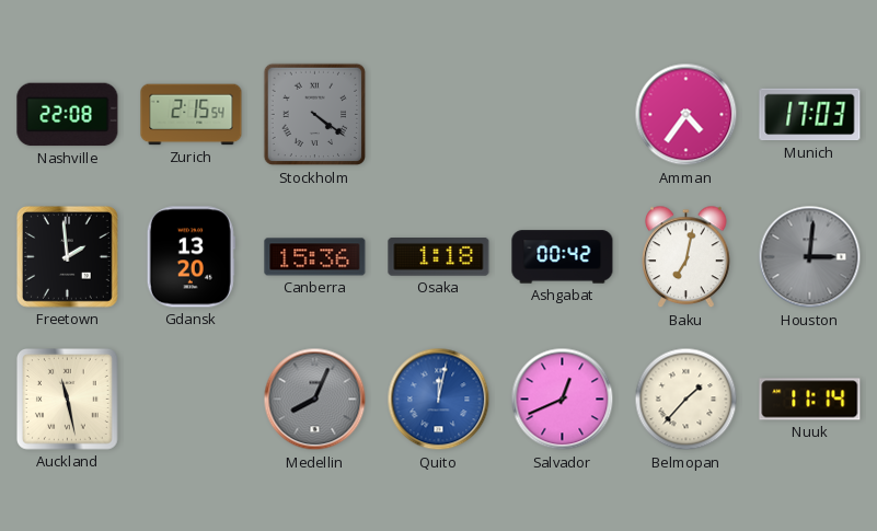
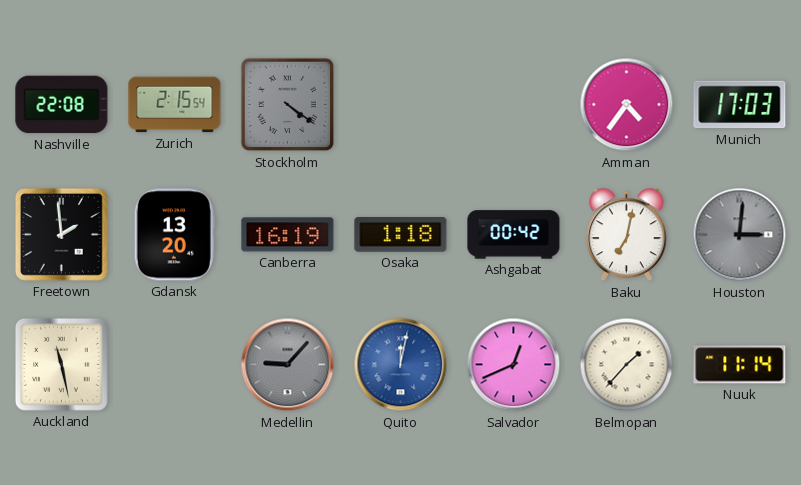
Canberra: 15:36 -> 16:19
Medellin: 8:04 -> 9:07
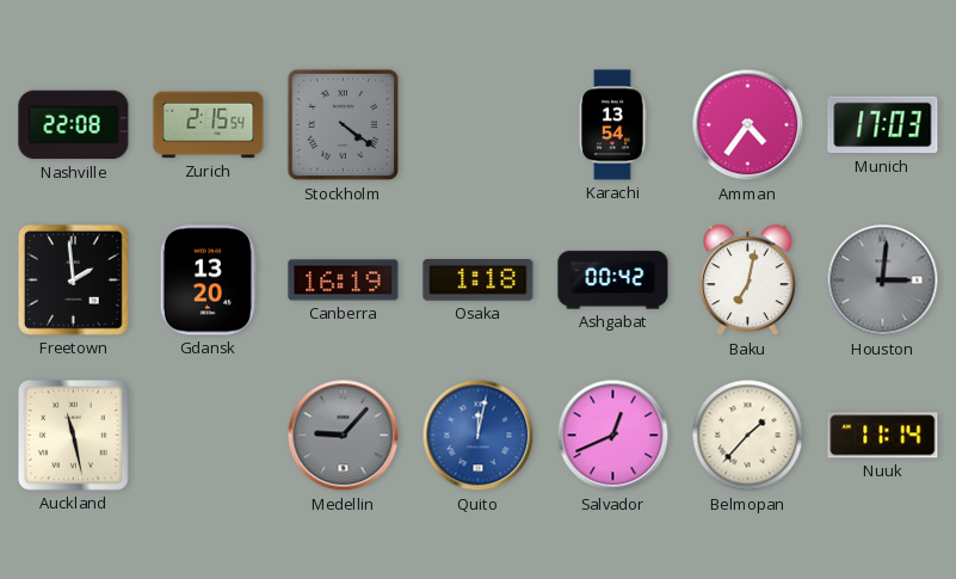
Karachi: none -> 13:54
